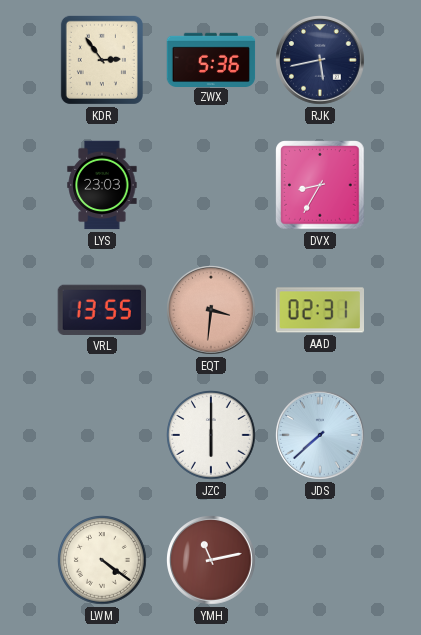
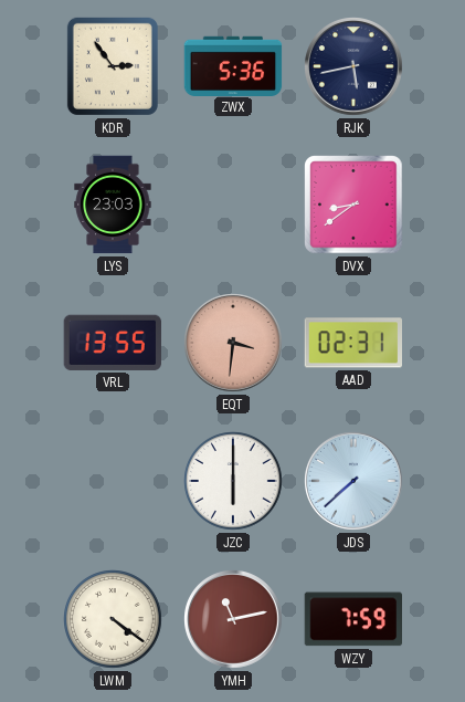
DVX: 8:35 -> 8:39
WZY: none -> 7:59
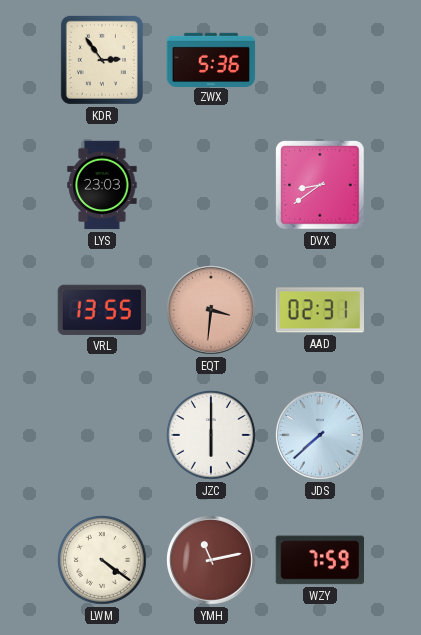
RJK: 5:43 -> none
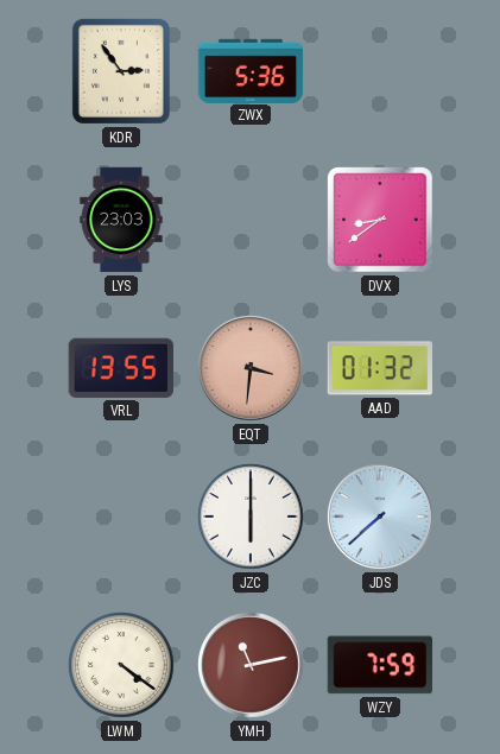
AAD: 02:31 -> 01:32
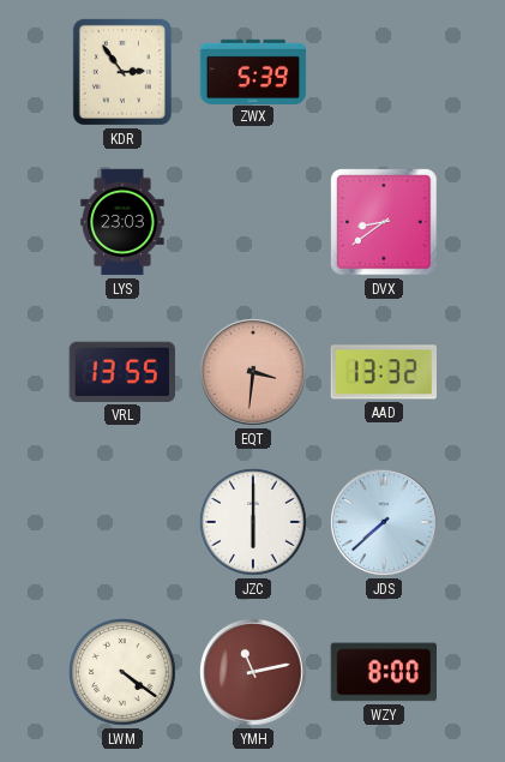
ZWX: 5:36 -> 5:39
AAD: 01:32 -> 13:32
WZY: 7:59 -> 8:00
